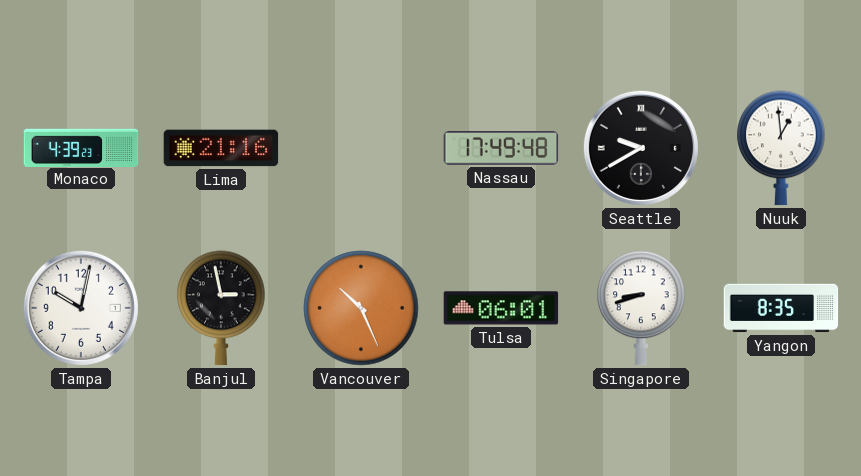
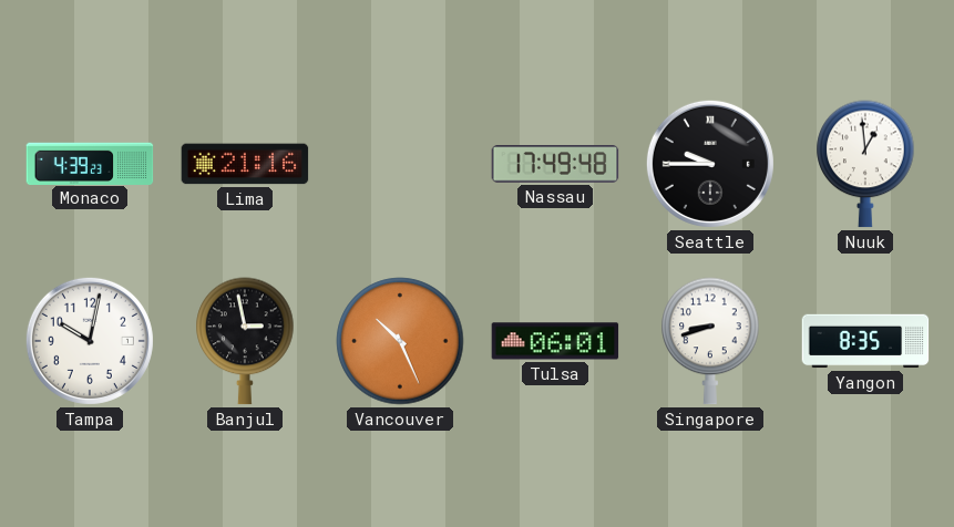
Seattle: 9:40 -> 9:45
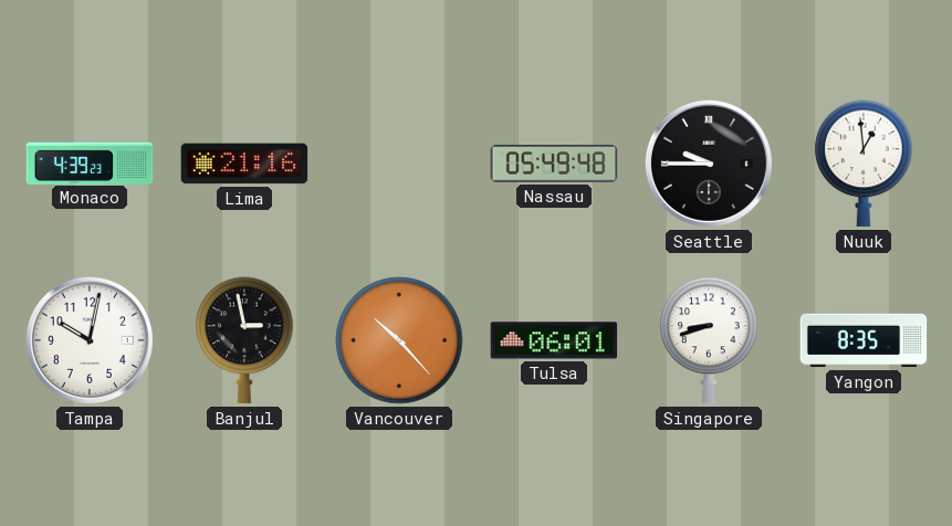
Nassau: 17:49 -> 05:49
Vancouver: 10:26 -> 10:23
